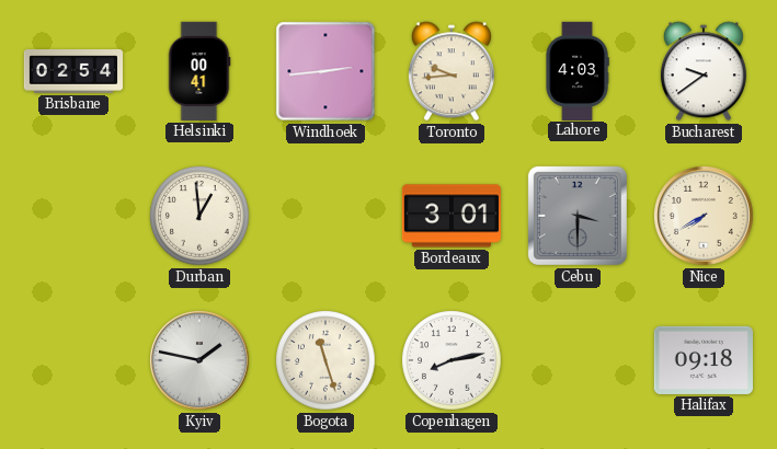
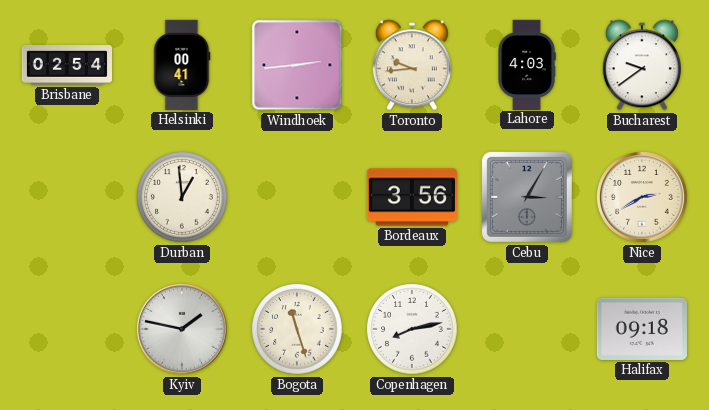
Bordeaux: 3:01 -> 3:56
Cebu: 3:30 -> 3:05
Nice: 7:40 -> 2:40
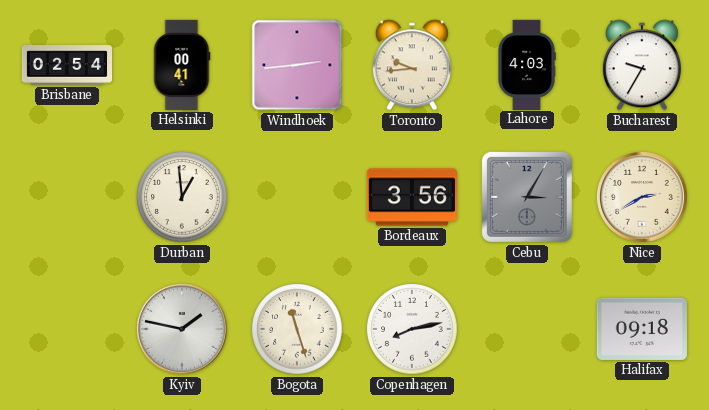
Bucharest: 9:39 -> 9:35
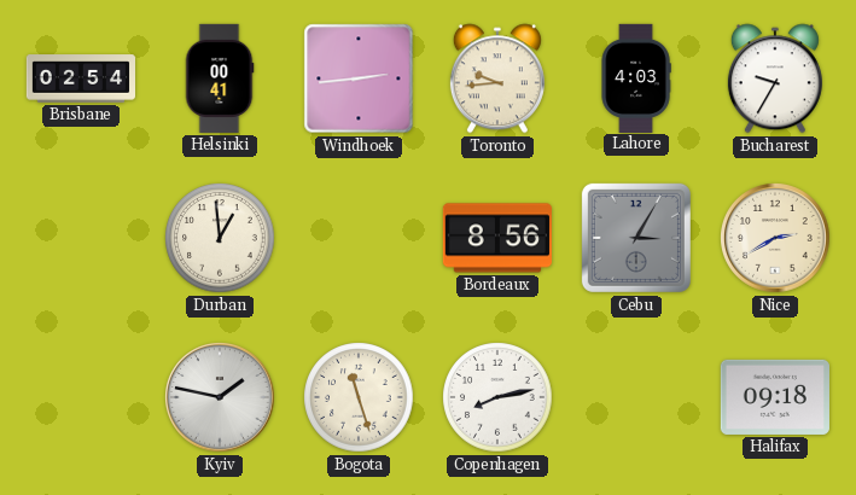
Bordeaux: 3:56 -> 8:56
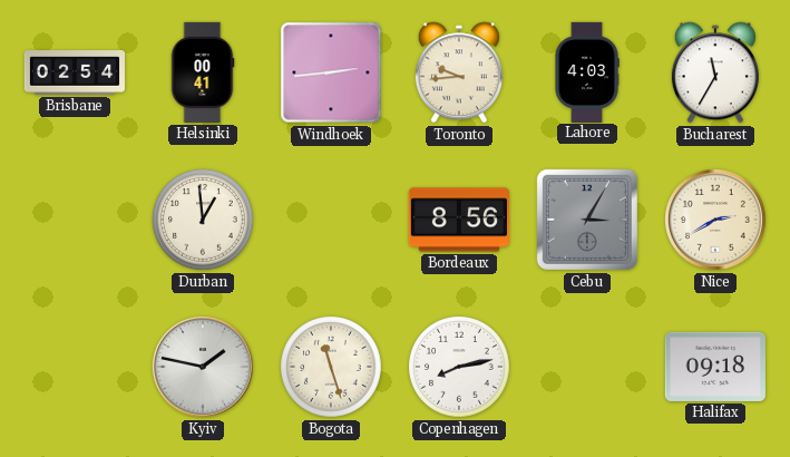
Bucharest: 9:35 -> 11:35
